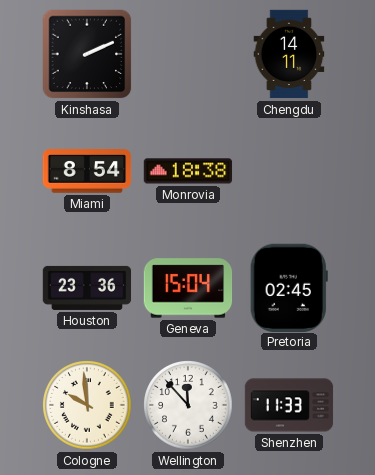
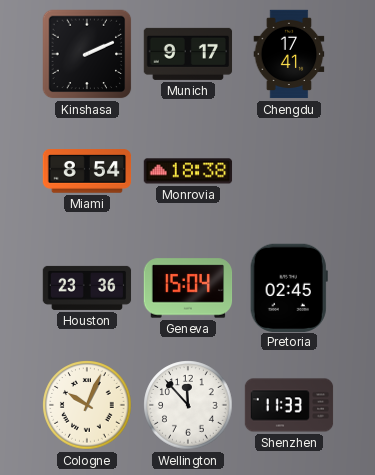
Munich: none -> 9:17
Chengdu: 14:11 -> 17:41
Cologne: 9:59 -> 10:04
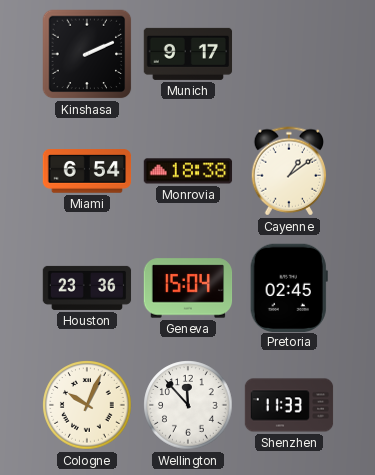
Chengdu: 17:41 -> none
Miami: 8:54 -> 6:54
Cayenne: none -> 1:09
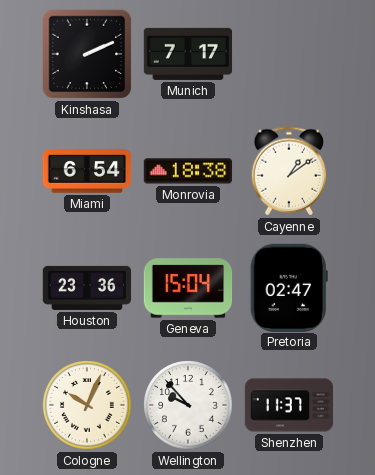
Munich: 9:17 -> 7:17
Pretoria: 02:45 -> 02:47
Wellington: 11:53 -> 9:53
Shenzhen: 11:33 -> 11:37
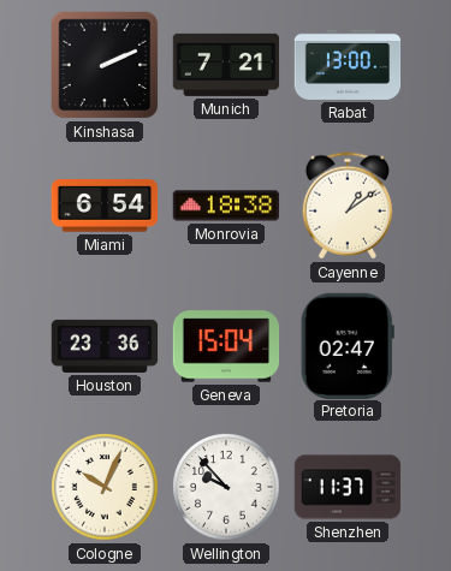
Munich: 7:17 -> 7:21
Rabat: none -> 13:00
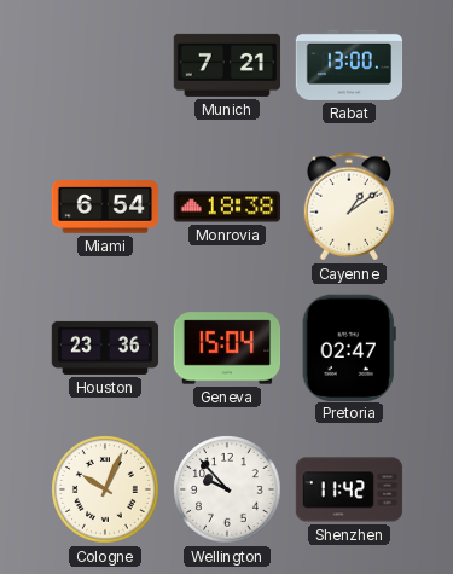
Kinshasa: 2:11 -> none
Shenzhen: 11:37 -> 11:42
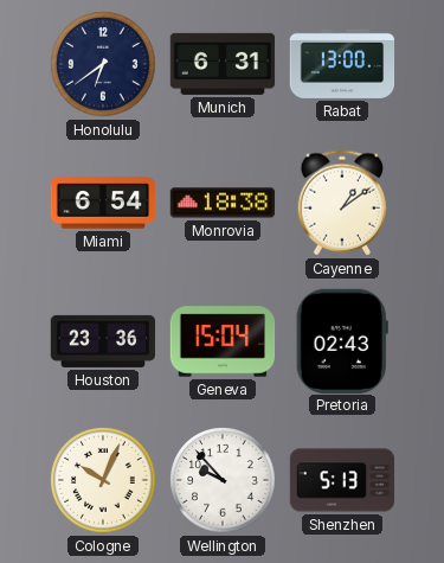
Honolulu: none -> 6:39
Munich: 7:21 -> 6:31
Pretoria: 02:47 -> 02:43
Shenzhen: 11:42 -> 5:13
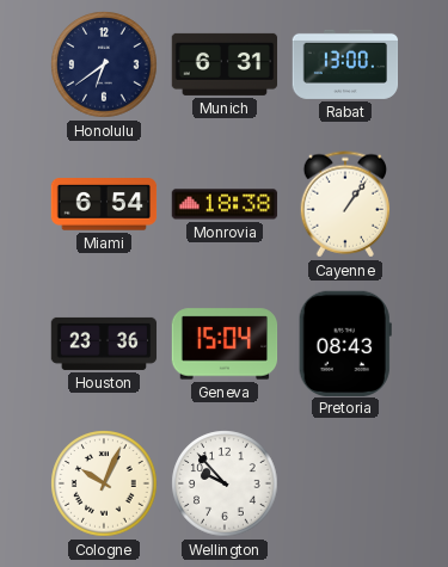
Cayenne: 1:09 -> 1:06
Pretoria: 02:43 -> 08:43
Shenzhen: 5:13 -> none
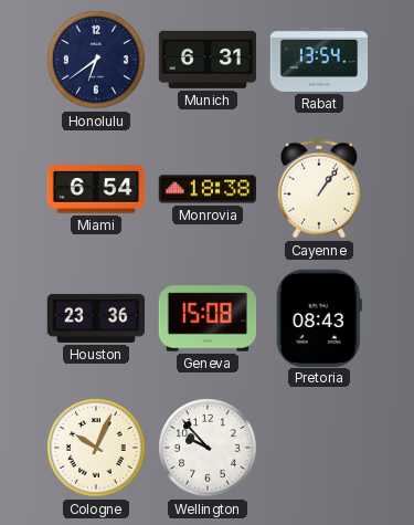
Rabat: 13:00 -> 13:54
Geneva: 15:04 -> 15:08
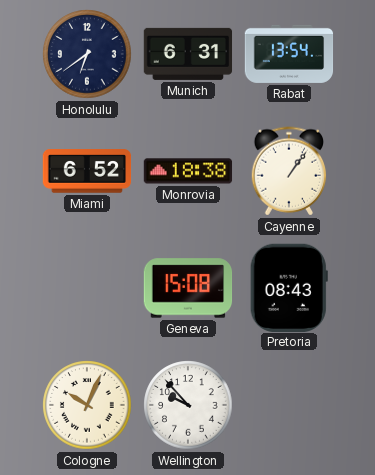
Miami: 6:54 -> 6:52
Houston: 23:36 -> none
